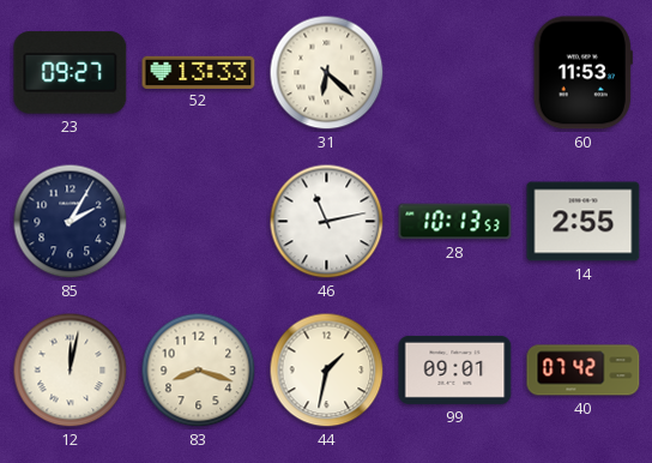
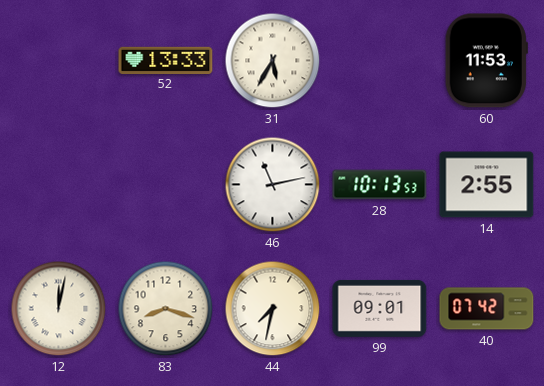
23: 09:27 -> none
31: 6:22 -> 5:35
85: 2:05 -> none
44: 1:32 -> 7:32
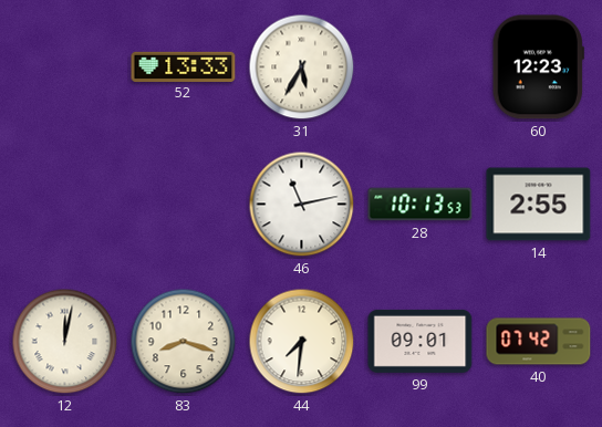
60: 11:53 -> 12:23
44: 7:32 -> 7:31
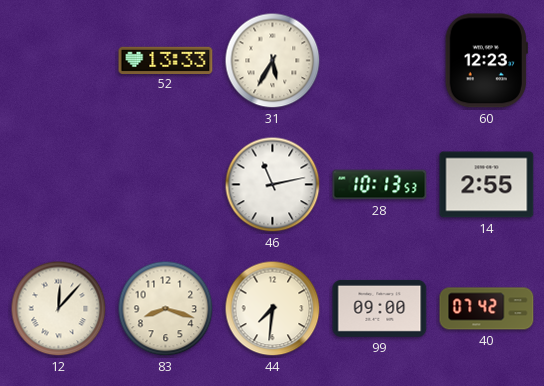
12: 12:02 -> 12:07
99: 09:01 -> 09:00
